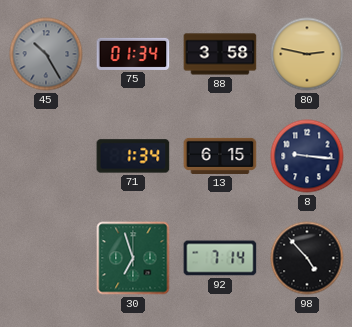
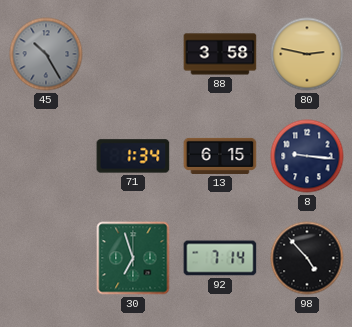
75: 01:34 -> none
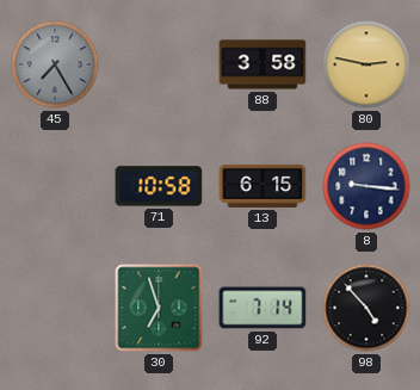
45: 10:25 -> 7:25
71: 1:34 -> 10:58
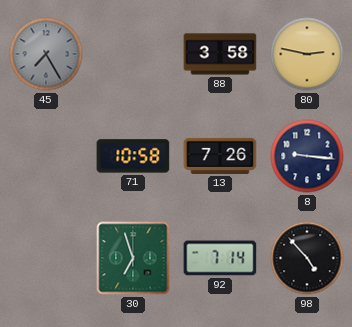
13: 6:15 -> 7:26
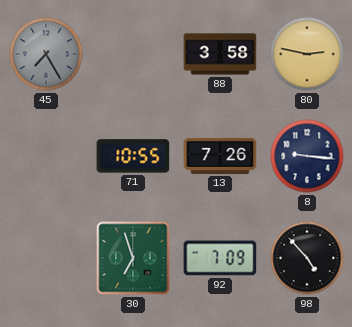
71: 10:58 -> 10:55
92: 7:14 -> 7:09
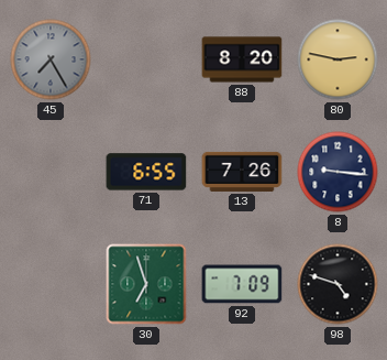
88: 3:58 -> 8:20
71: 10:55 -> 6:55
98: 4:53 -> 4:48
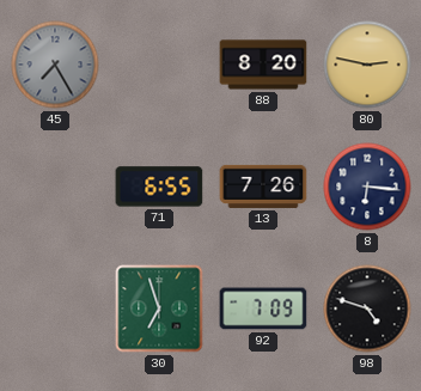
8: 9:16 -> 6:16
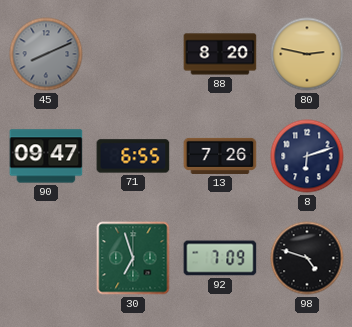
45: 7:25 -> 8:11
90: none -> 09:47
8: 6:16 -> 6:12
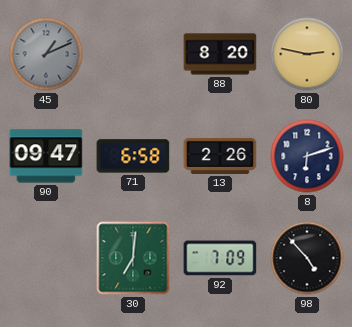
45: 8:11 -> 1:11
71: 6:55 -> 6:58
13: 7:26 -> 2:26
30: 6:57 -> 7:01
98: 4:48 -> 4:53
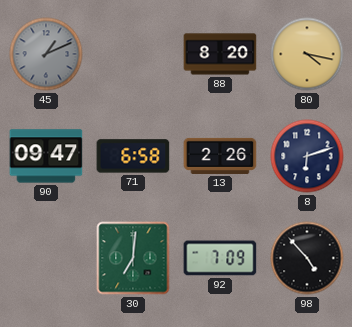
80: 2:47 -> 4:17
